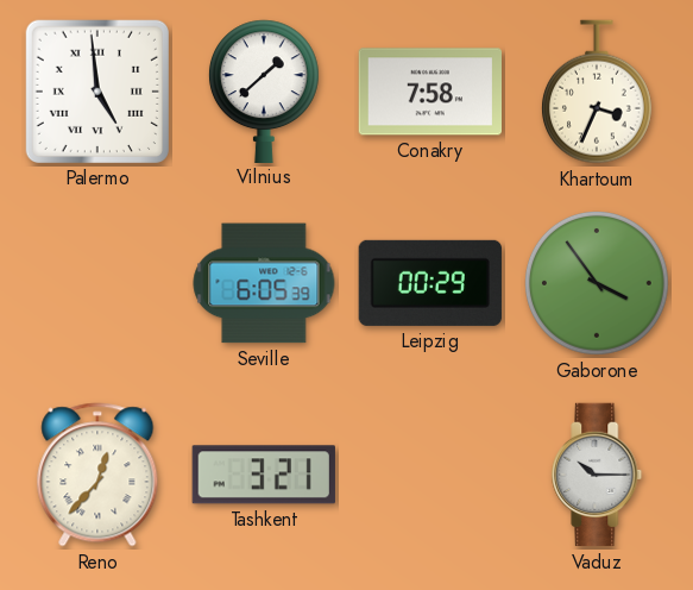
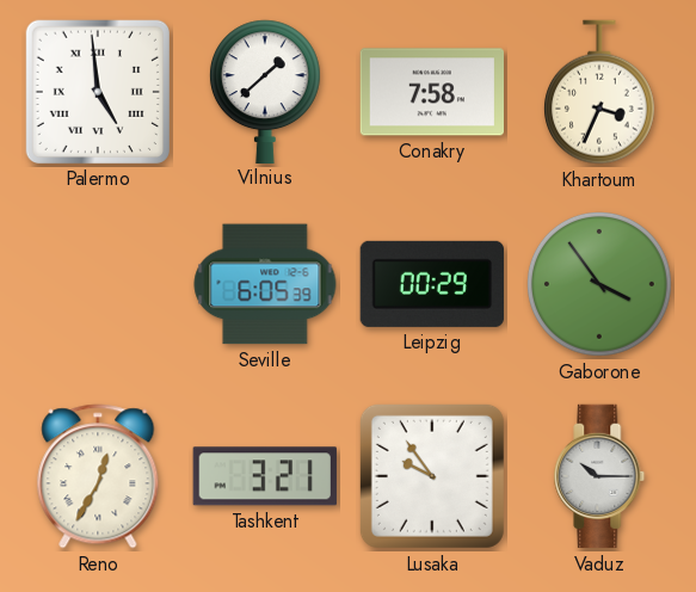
Reno: 12:37 -> 12:35
Lusaka: none -> 9:54
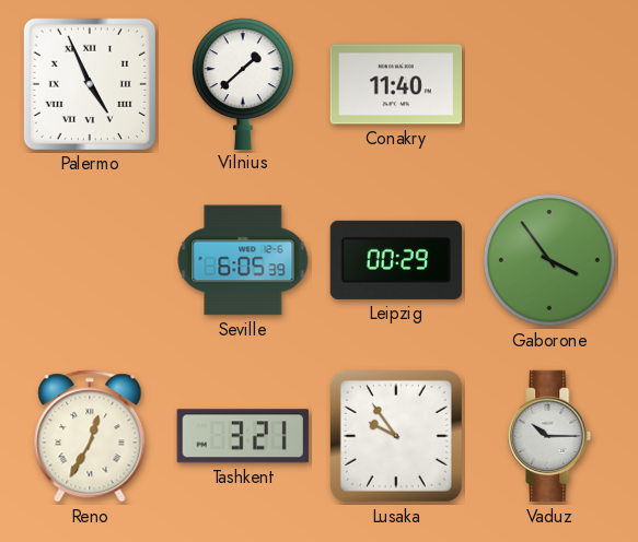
Palermo: 4:59 -> 4:56
Conakry: 7:58 -> 11:40
Khartoum: 3:34 -> none
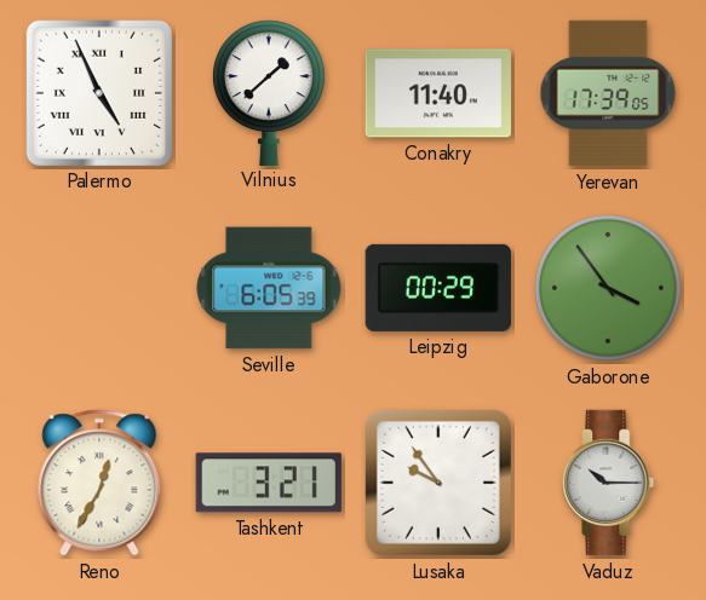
Yerevan: none -> 17:39
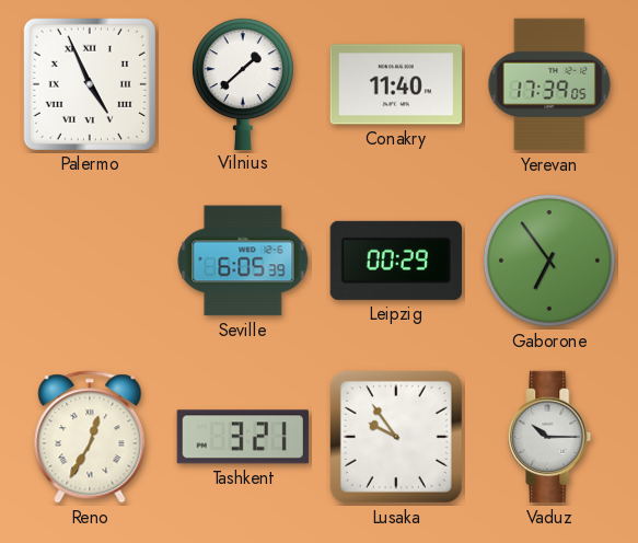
Gaborone: 3:54 -> 6:54
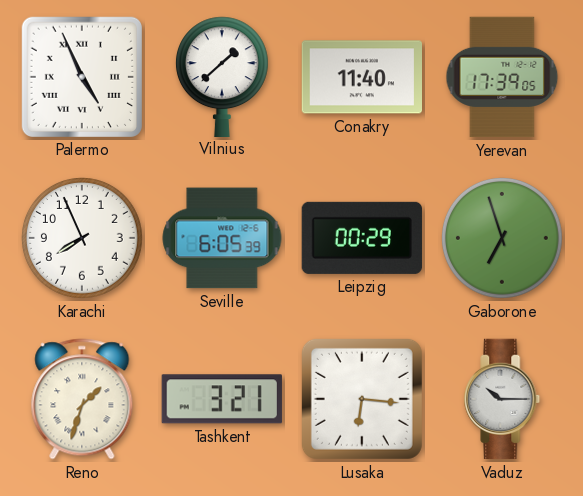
Karachi: none -> 7:56
Gaborone: 6:54 -> 6:57
Reno: 12:35 -> 1:33
Lusaka: 9:54 -> 6:16
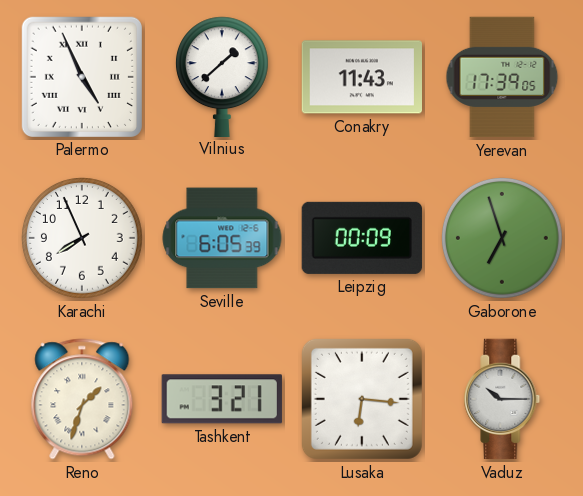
Conakry: 11:40 -> 11:43
Leipzig: 00:29 -> 00:09
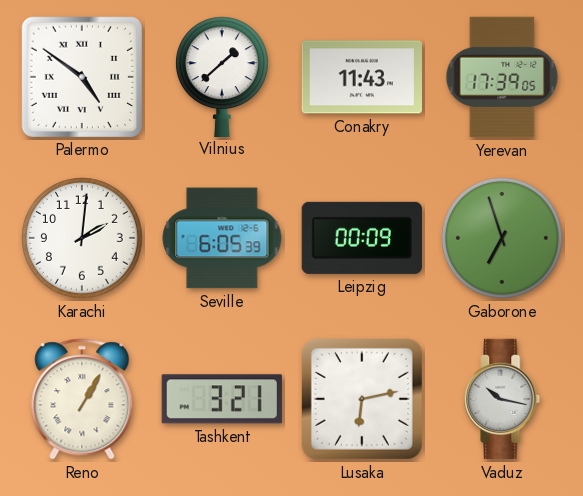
Palermo: 4:56 -> 4:51
Karachi: 7:56 -> 2:01
Reno: 1:33 -> 1:05
Lusaka: 6:16 -> 6:13
Vaduz: 10:15 -> 10:17
